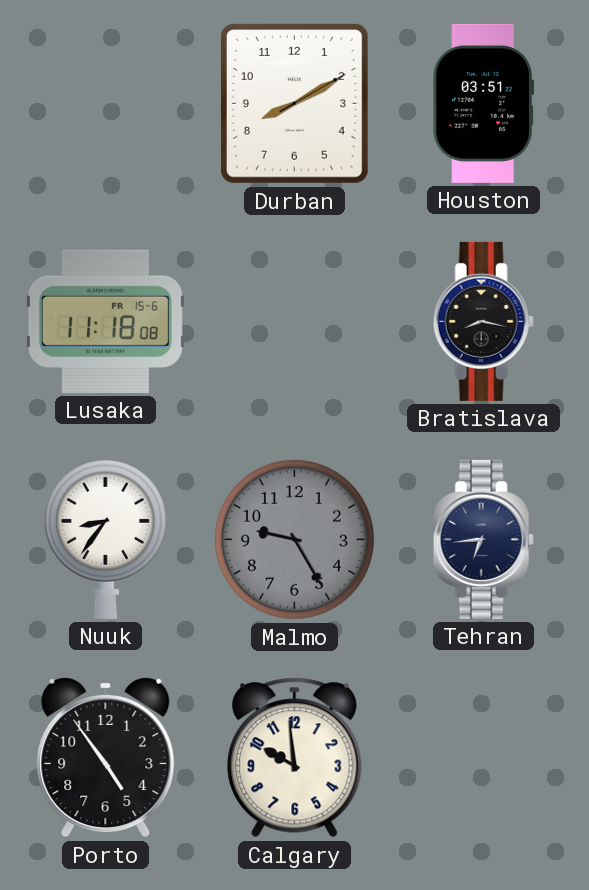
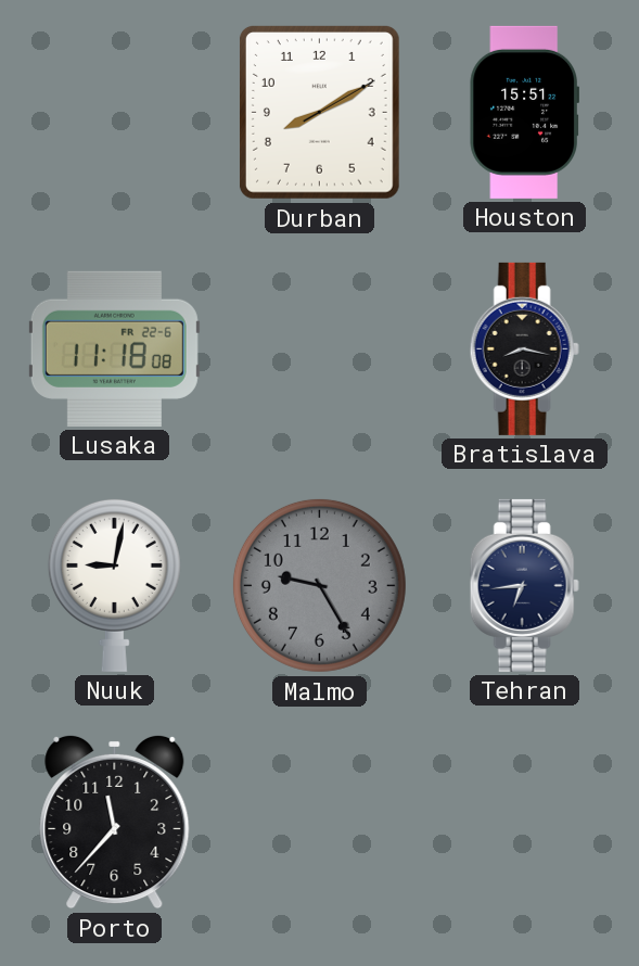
Houston: 03:51 -> 15:51
Lusaka date: FR 15-6 -> FR 22-6
Nuuk: 8:36 -> 9:02
Porto: 4:54 -> 11:37
Calgary: 9:59 -> none
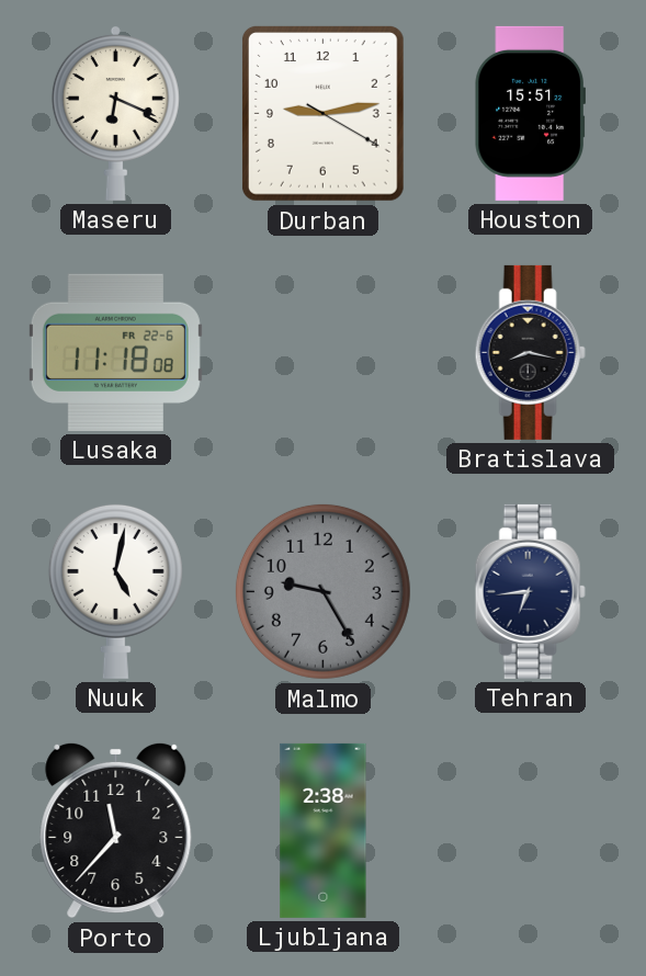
Maseru: none -> 6:19
Durban: 8:10 -> 9:13
Nuuk: 9:02 -> 5:02
Ljubljana: none -> 2:38
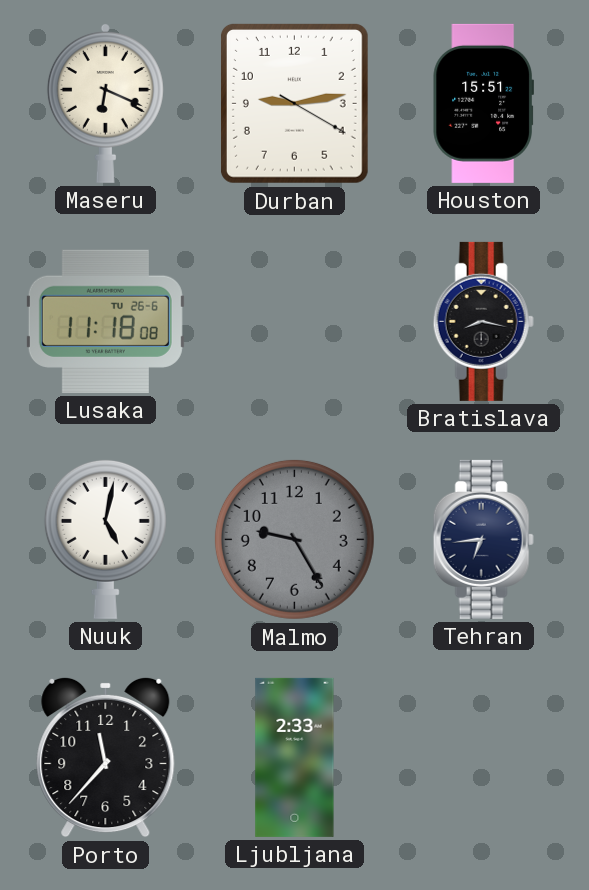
Lusaka date: FR 22-6 -> TU 26-6
Ljubljana: 2:38 -> 2:33
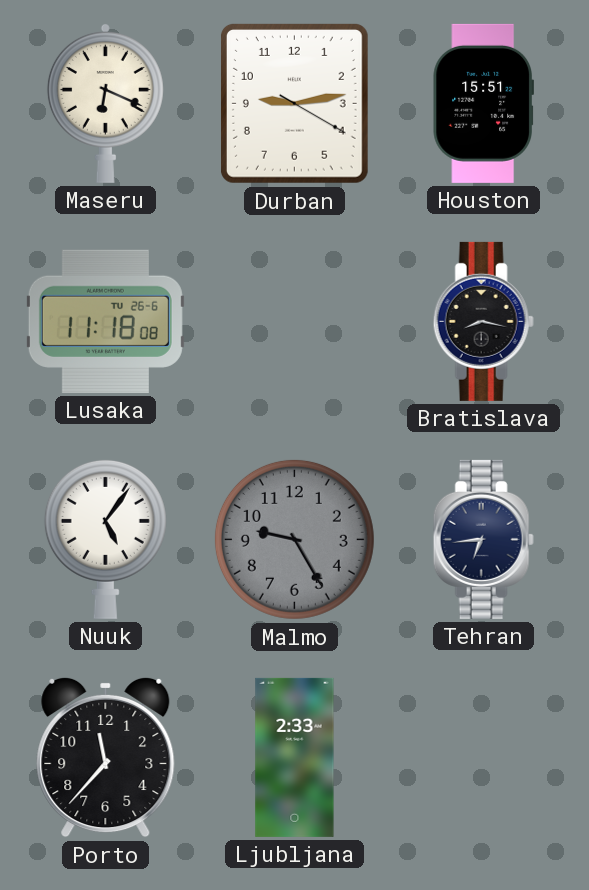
Nuuk: 5:02 -> 5:06
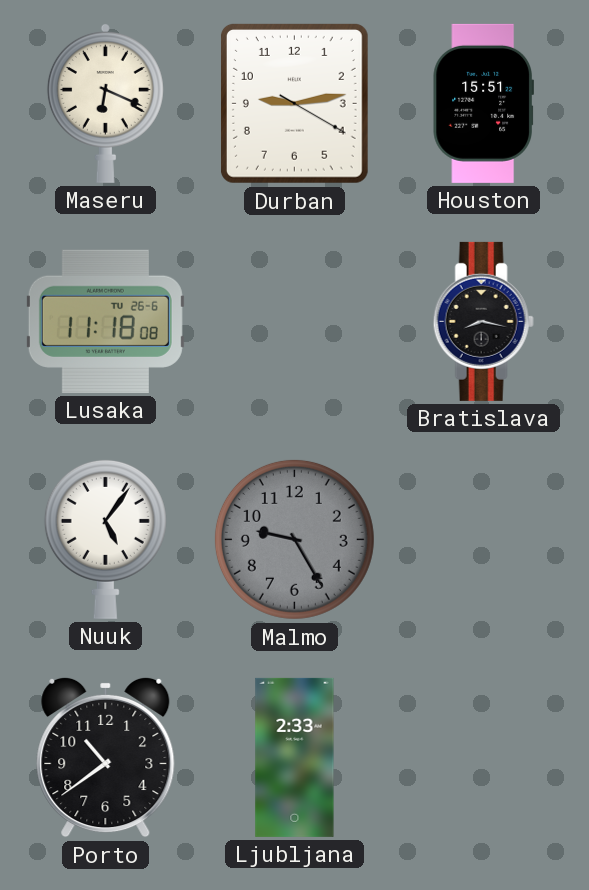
Tehran: 6:44 -> none
Porto: 11:37 -> 10:39
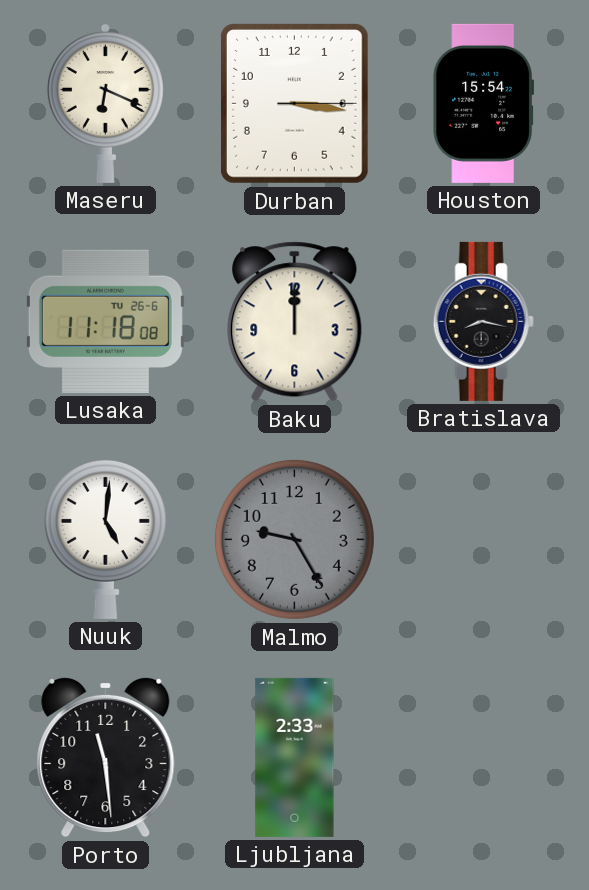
Durban: 9:13 -> 3:16
Houston: 15:51 -> 15:54
Baku: none -> 12:00
Nuuk: 5:06 -> 5:01
Porto: 10:39 -> 11:29
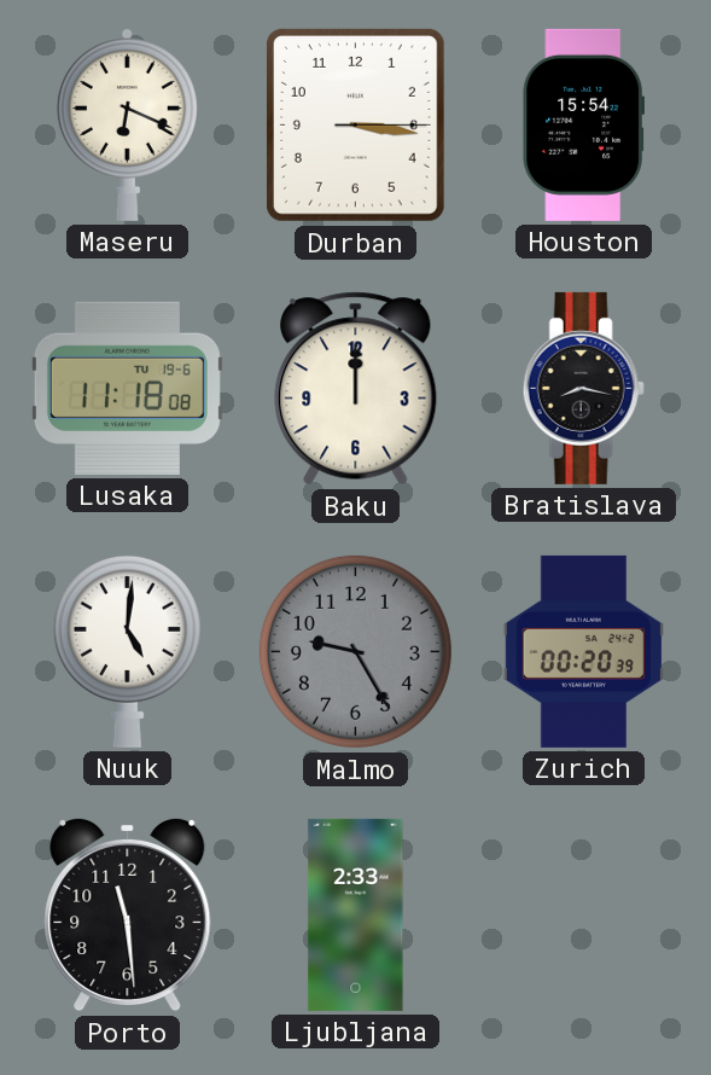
Lusaka date: TU 26-6 -> TU 19-6
Zurich: none -> 00:20
